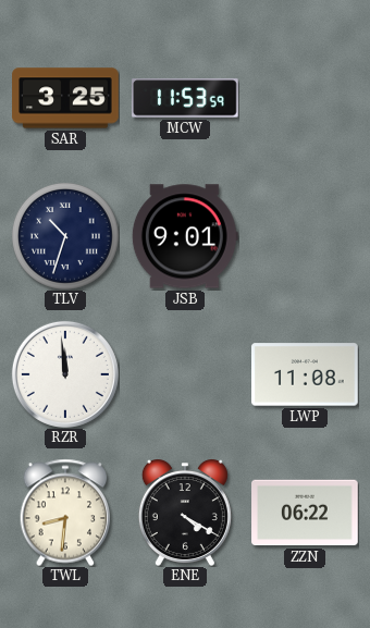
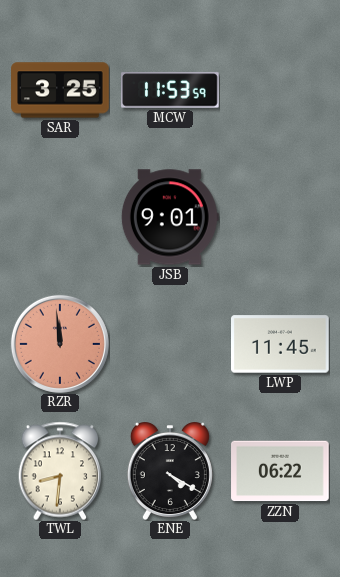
TLV: 10:33 -> none
RZR dial: white -> salmon
LWP: 11:08 -> 11:45
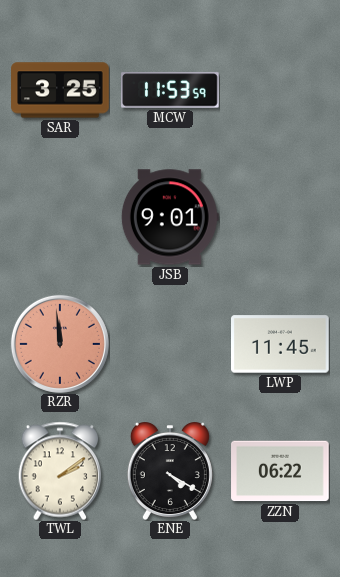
TWL: 8:31 -> 2:09
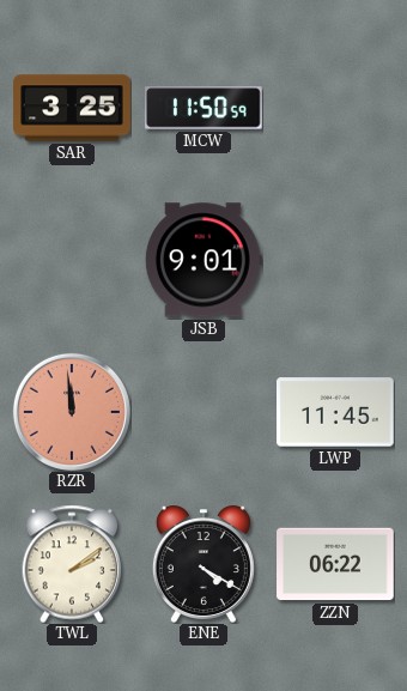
MCW: 11:53 -> 11:50
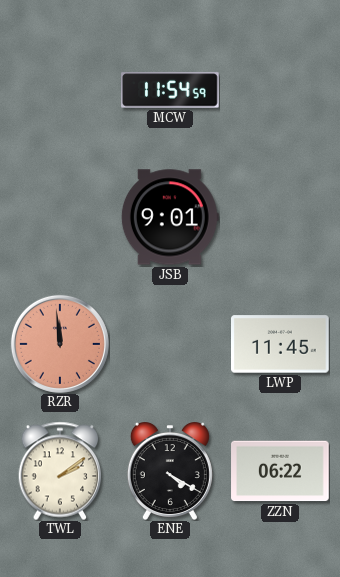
SAR: 3:25 -> none
MCW: 11:50 -> 11:54
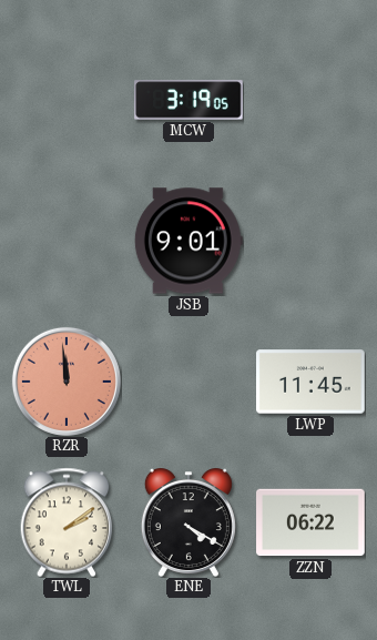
MCW: 11:54 -> 3:19
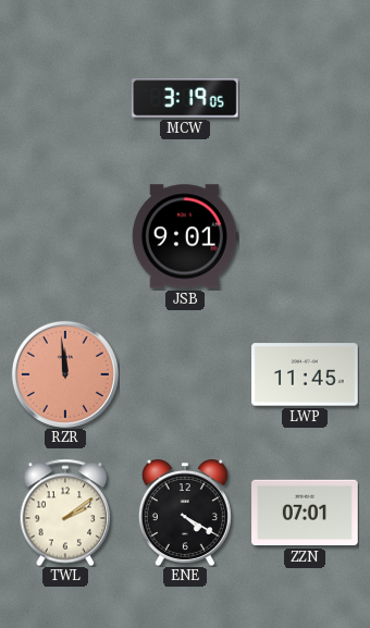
ZZN: 06:22 -> 07:01
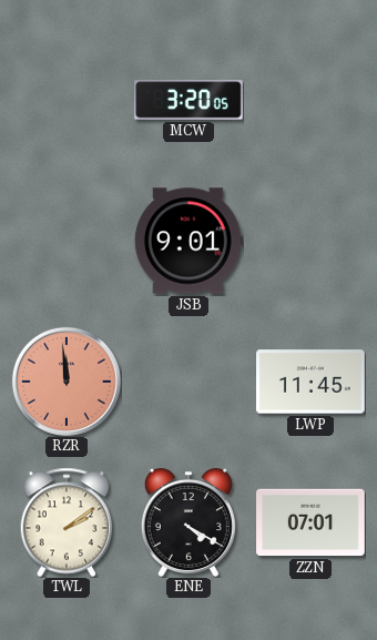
MCW: 3:19 -> 3:20
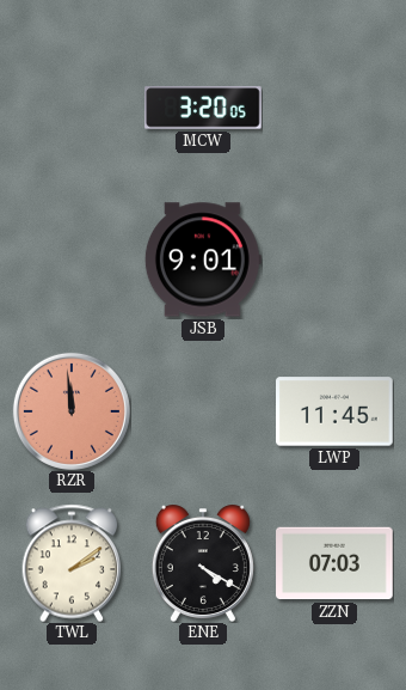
ZZN: 07:01 -> 07:03
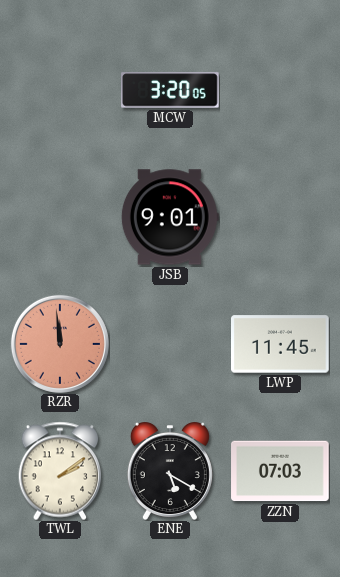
ENE: 4:20 -> 5:20
